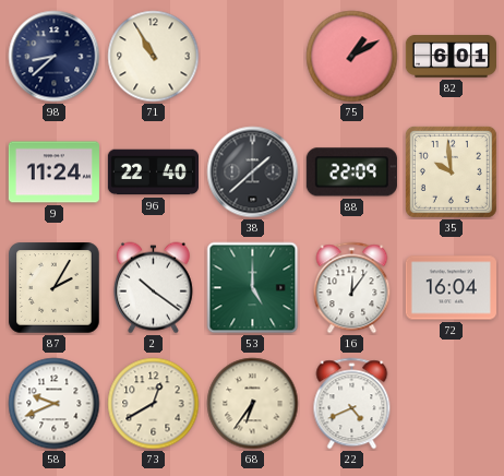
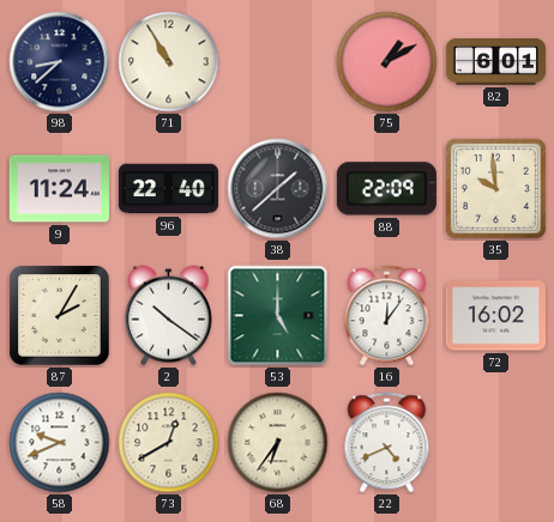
72: 16:04 -> 16:02
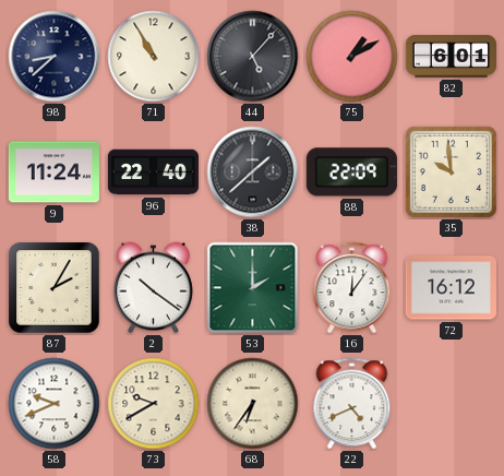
44: none -> 5:07
53: 5:00 -> 2:00
72: 16:02 -> 16:12
73: 12:40 -> 9:40
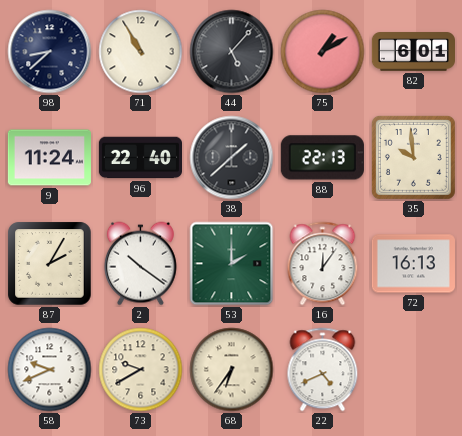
88: 22:09 -> 22:13
72: 16:12 -> 16:13
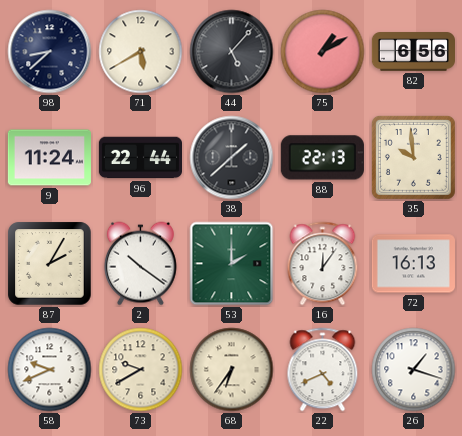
71: 10:55 -> 5:40
82: 6:01 -> 6:56
96: 22:40 -> 22:44
26: none -> 1:18
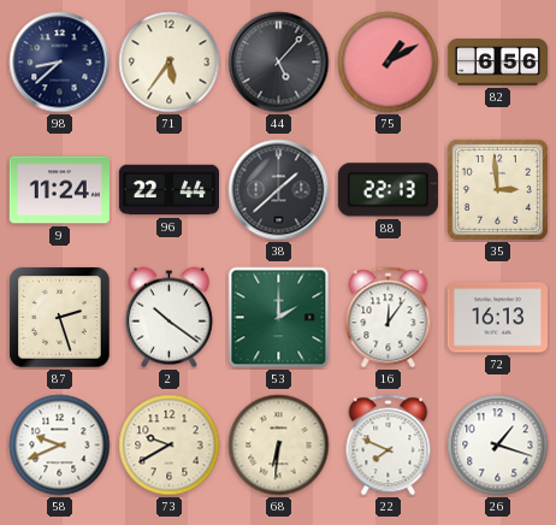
71: 5:40 -> 5:36
35: 9:59 -> 2:59
87: 2:05 -> 2:27
68: 6:36 -> 6:31
22: 4:41 -> 7:49
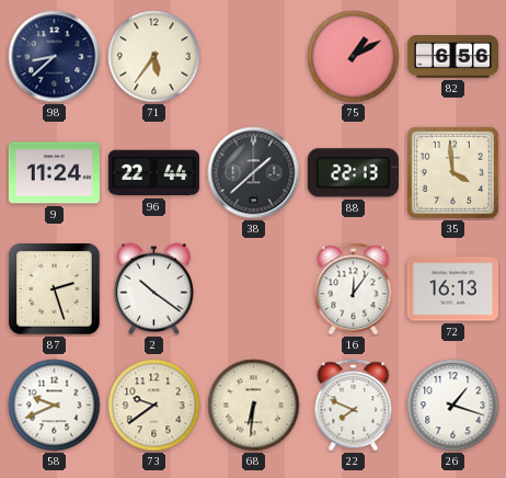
44: 5:07 -> none
35: 2:59 -> 3:59
53: 2:00 -> none
73: 9:40 -> 9:39
